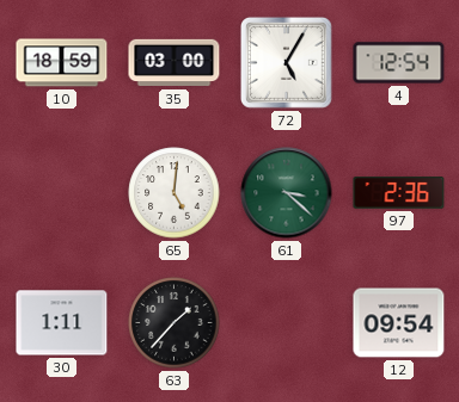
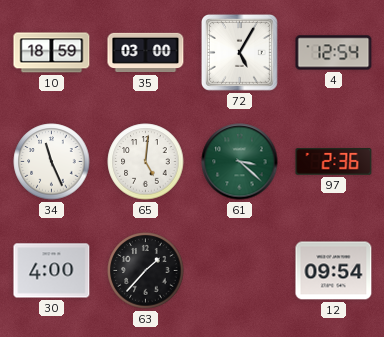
34: none -> 11:26
30: 1:11 -> 4:00
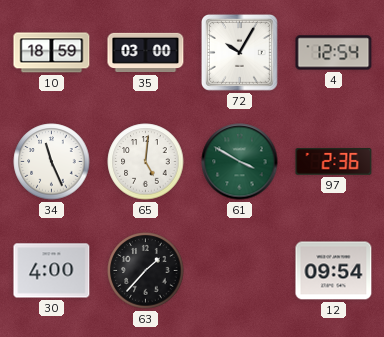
72: 5:05 -> 10:05
61: 3:22 -> 3:50
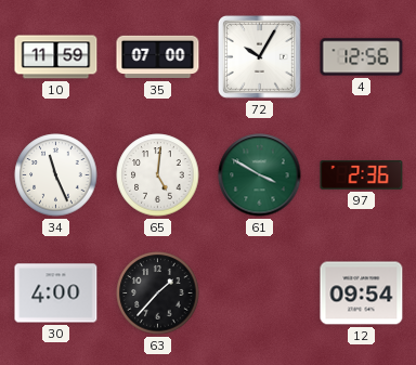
10: 18:59 -> 11:59
35: 03:00 -> 07:00
4: 12:54 -> 12:56
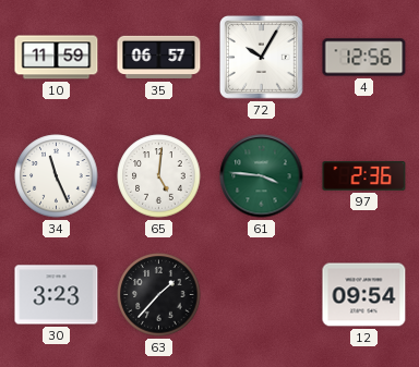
35: 07:00 -> 06:57
61: 3:50 -> 3:46
30: 4:00 -> 3:23
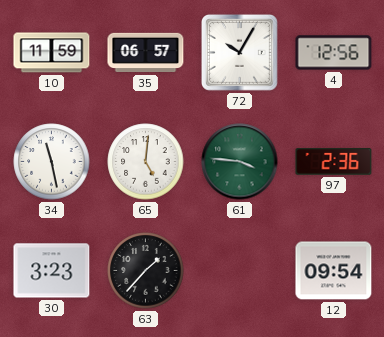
34: 11:26 -> 11:28
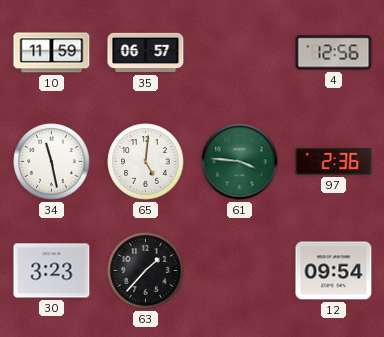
72: 10:05 -> none
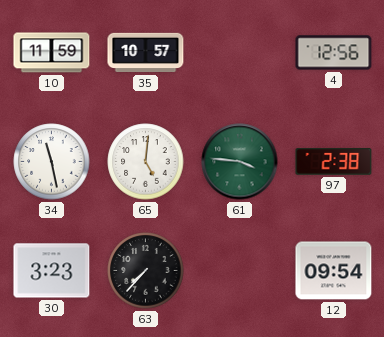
35: 06:57 -> 10:57
97: 2:36 -> 2:38
63: 1:37 -> 7:37
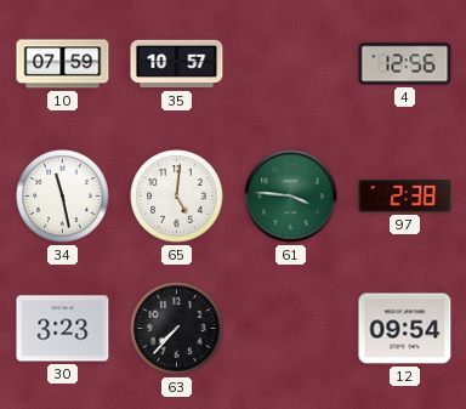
10: 11:59 -> 07:59
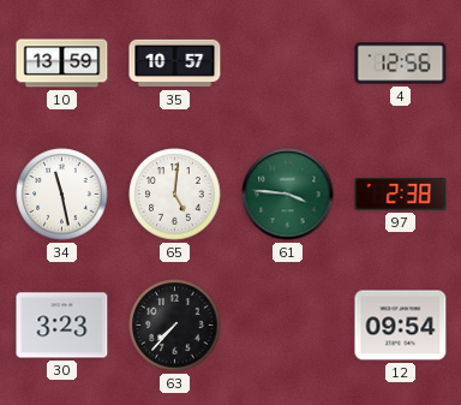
10: 07:59 -> 13:59
